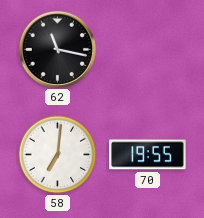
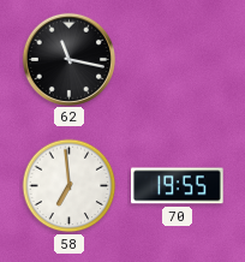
58: 7:01 -> 6:59
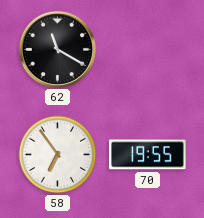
62: 11:17 -> 11:20
58: 6:59 -> 6:54
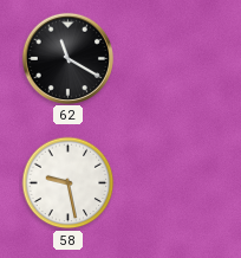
58: 6:54 -> 9:28
70: 19:55 -> none
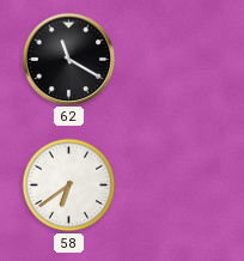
58: 9:28 -> 6:39
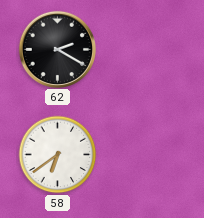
62: 11:20 -> 2:20
